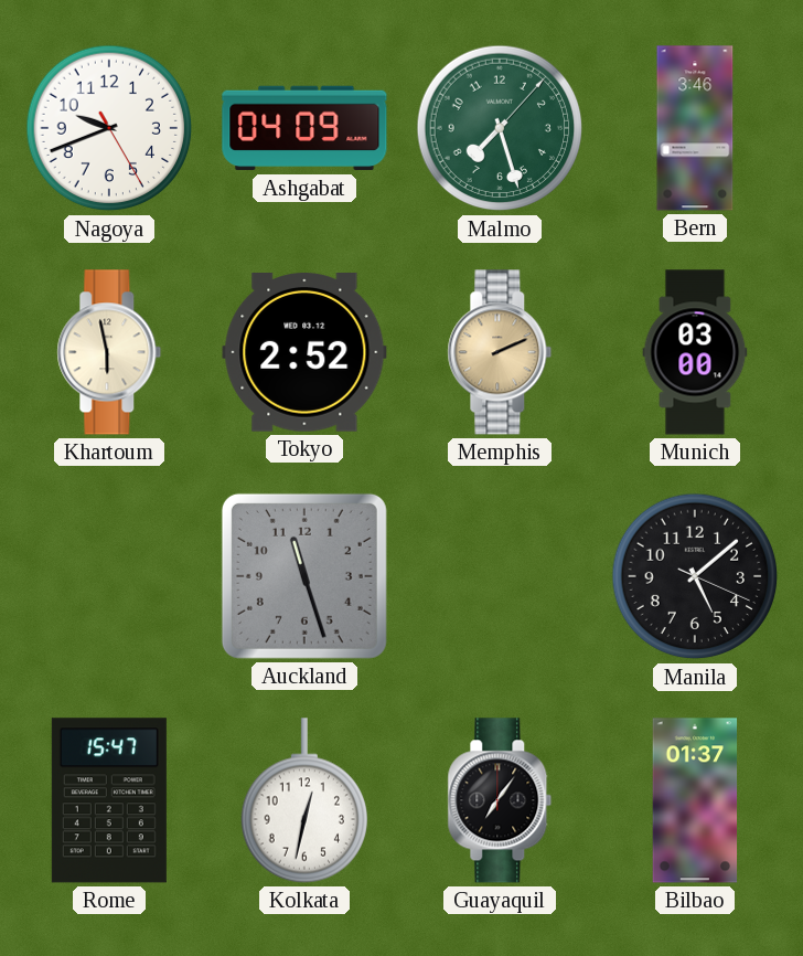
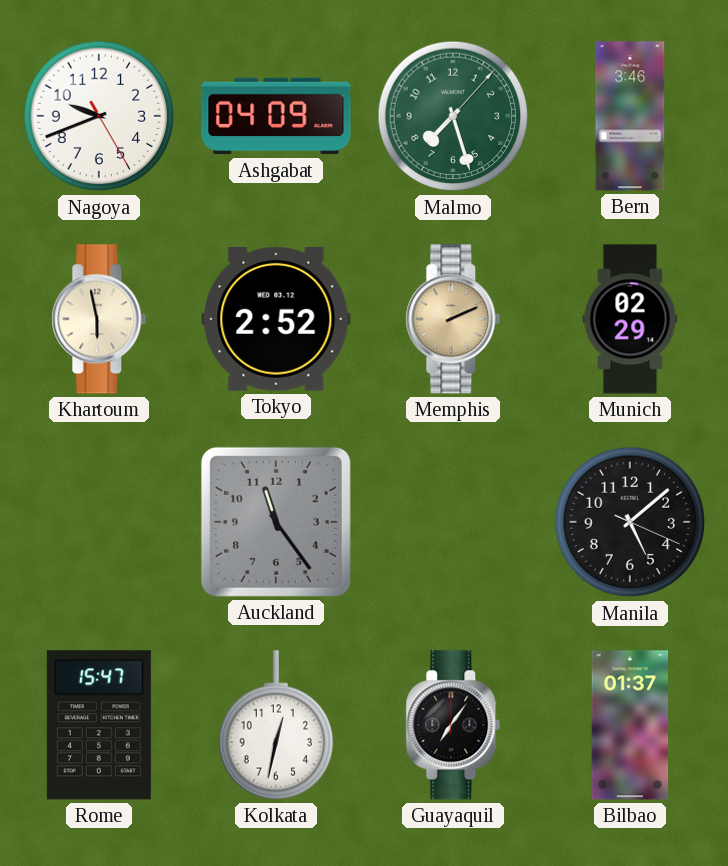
Munich: 03:00 -> 02:29
Auckland: 11:27 -> 11:24
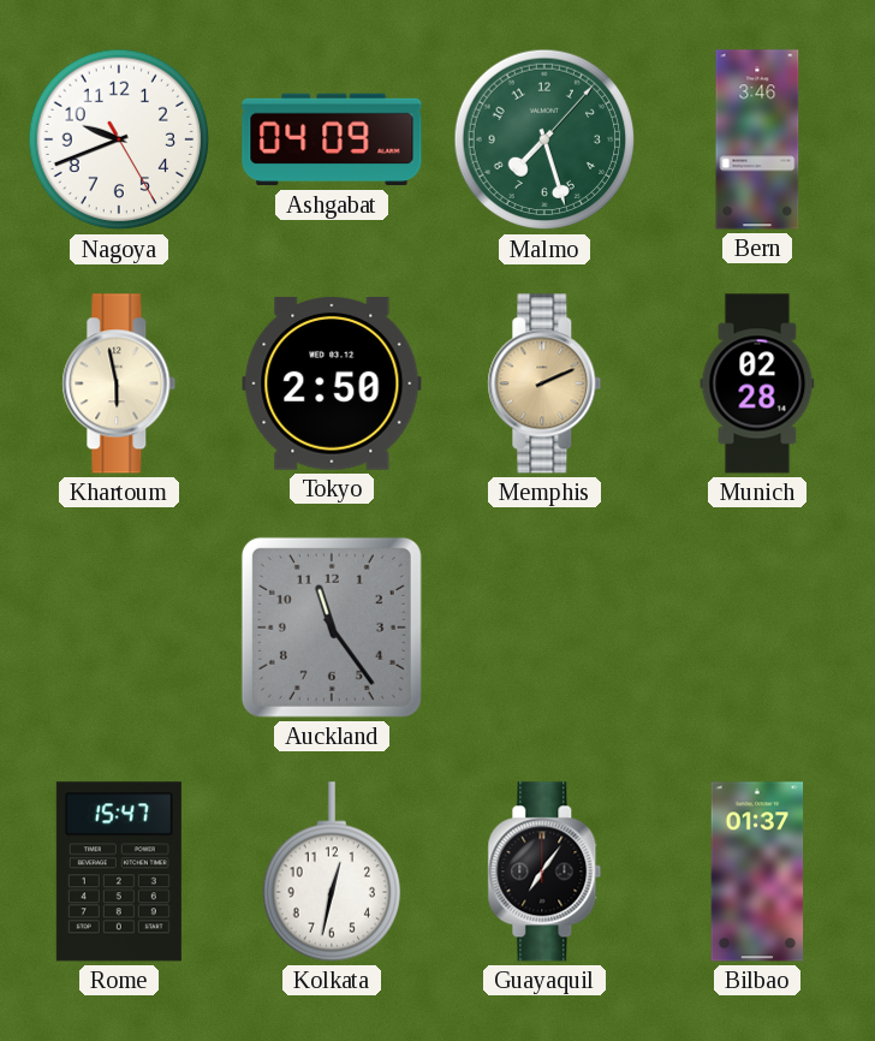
Tokyo: 2:52 -> 2:50
Munich: 02:29 -> 02:28
Manila: 5:08 -> none
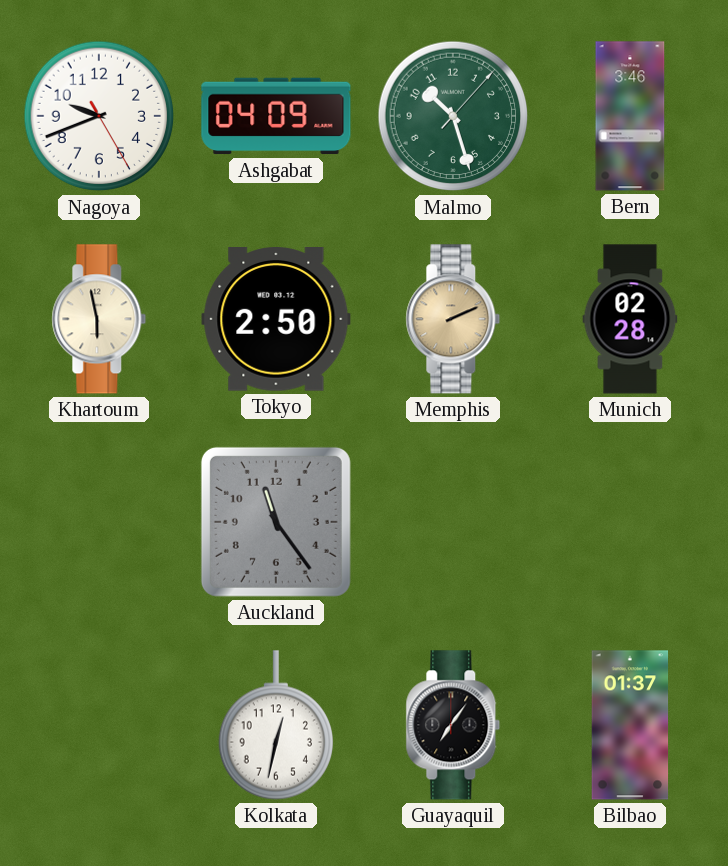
Malmo: 7:27 -> 10:27
Rome: 15:47 -> none
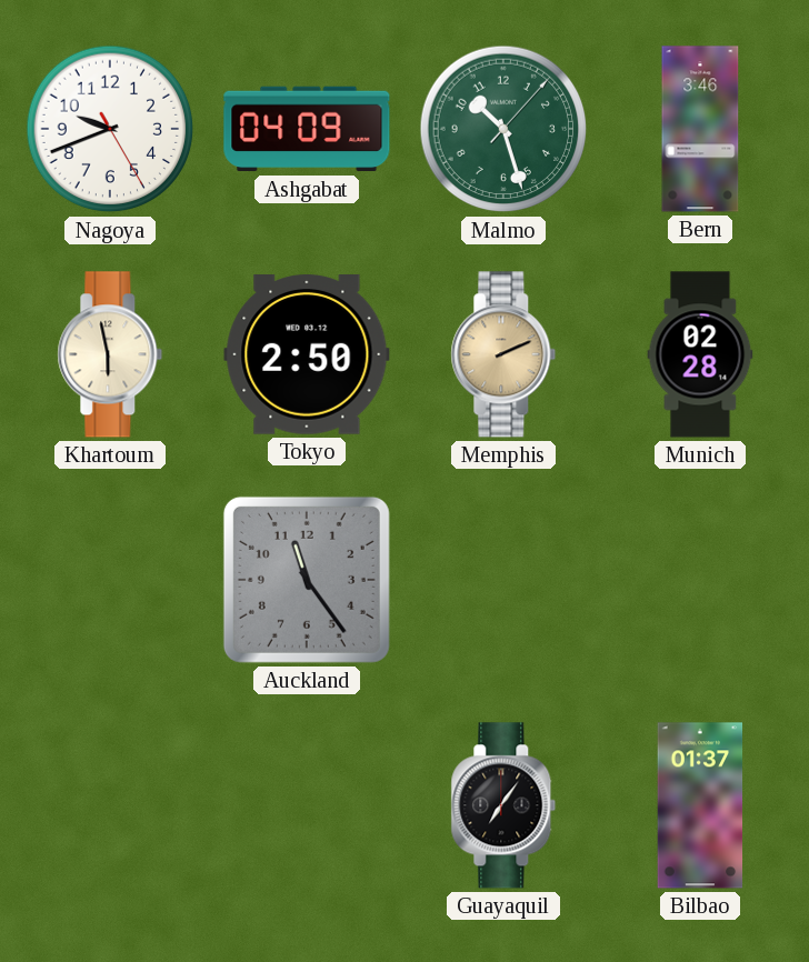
Kolkata: 12:32 -> none
